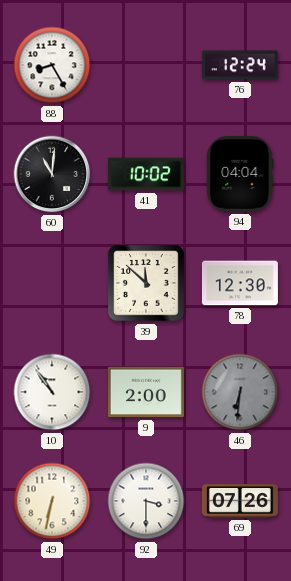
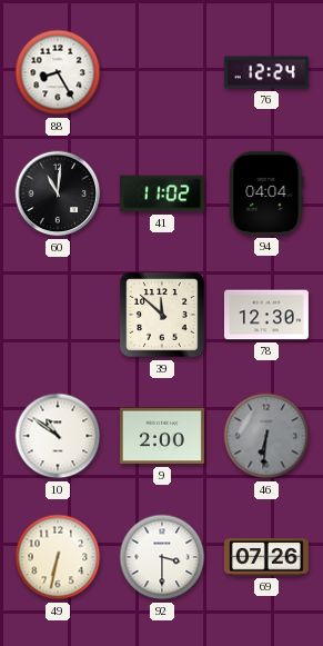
41: 10:02 -> 11:02
10: 10:54 -> 10:51
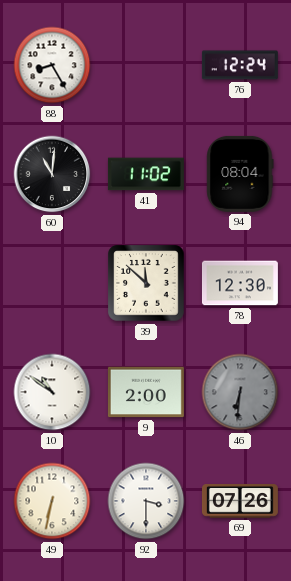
94: 04:04 -> 08:04
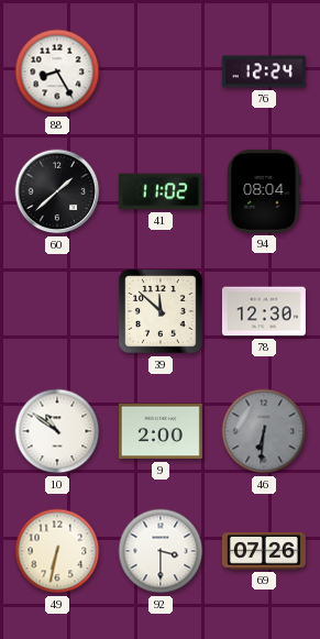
60: 11:01 -> 1:38
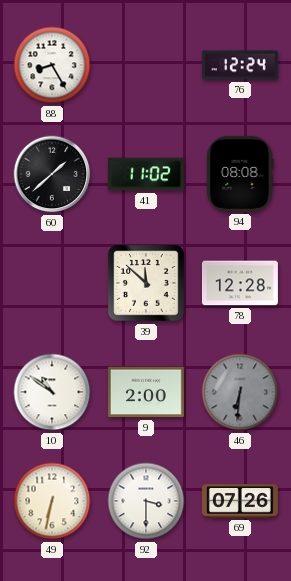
94: 08:04 -> 08:08
78: 12:30 -> 12:28
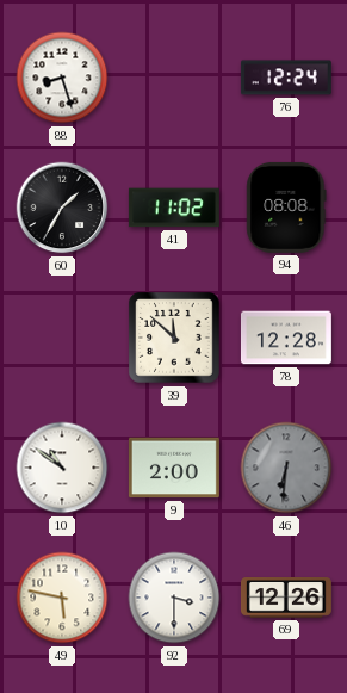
88: 8:25 -> 8:27
60: 1:38 -> 1:35
49: 6:32 -> 5:47
69: 07:26 -> 12:26
